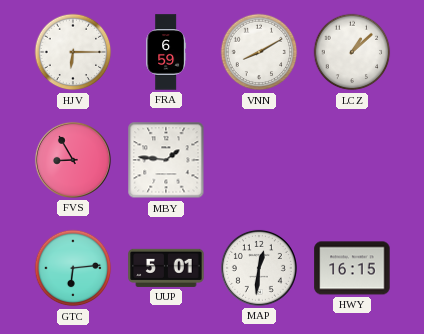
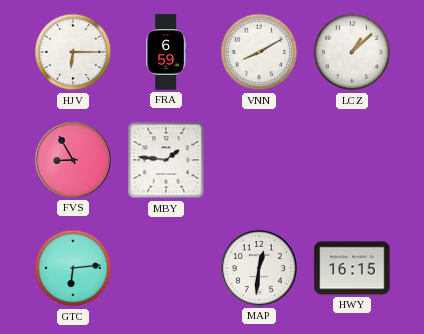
UUP: 5:01 -> none
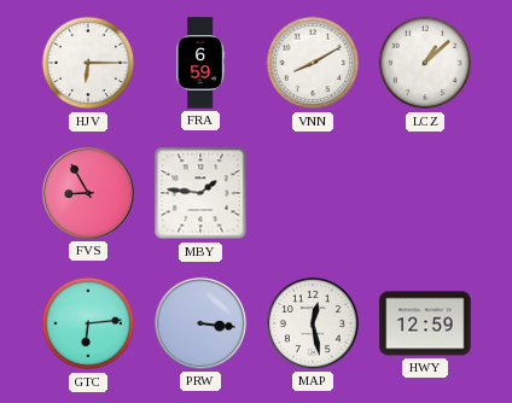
PRW: none -> 3:16
MAP: 12:31 -> 12:28
HWY: 16:15 -> 12:59
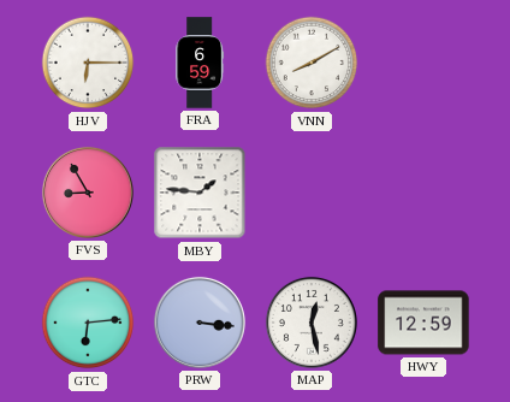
LCZ: 1:08 -> none
